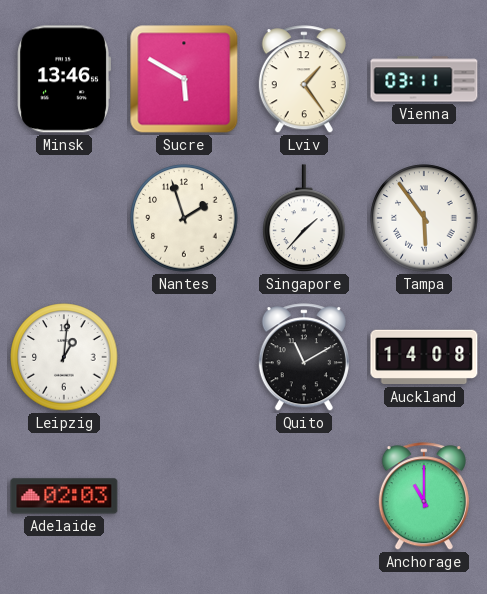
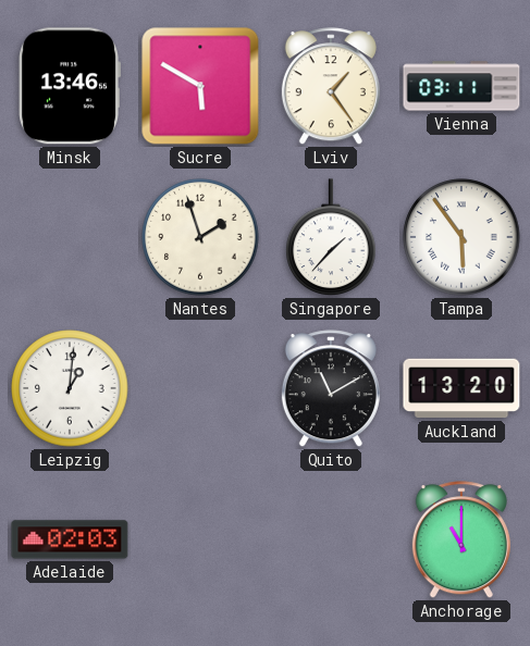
Auckland: 14:08 -> 13:20
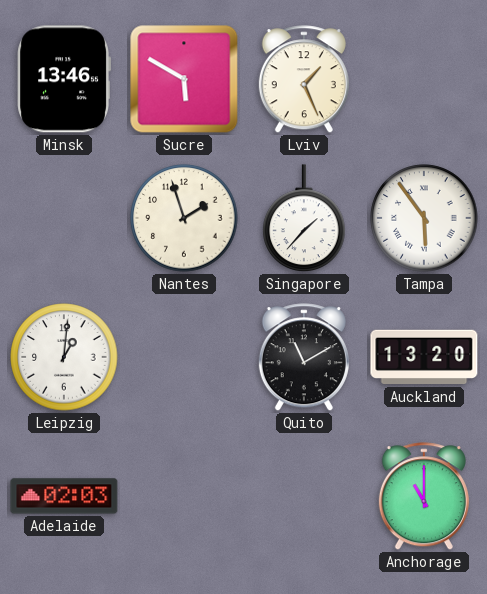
Lviv: 1:24 -> 1:26
Vienna: 03:11 -> none
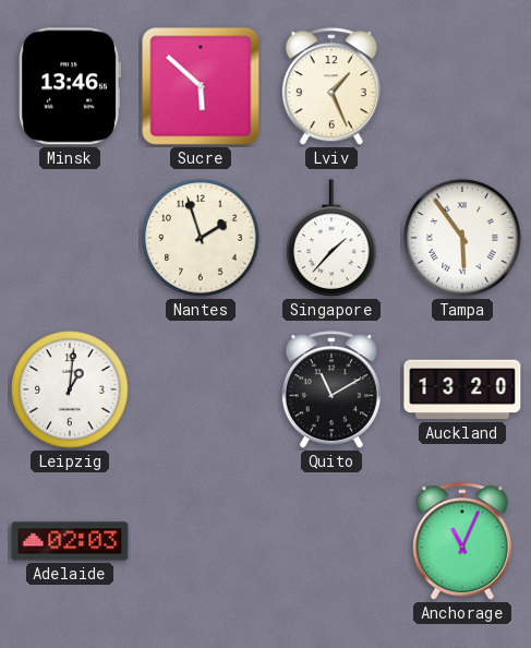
Sucre: 5:50 -> 5:52
Anchorage: 11:00 -> 11:04
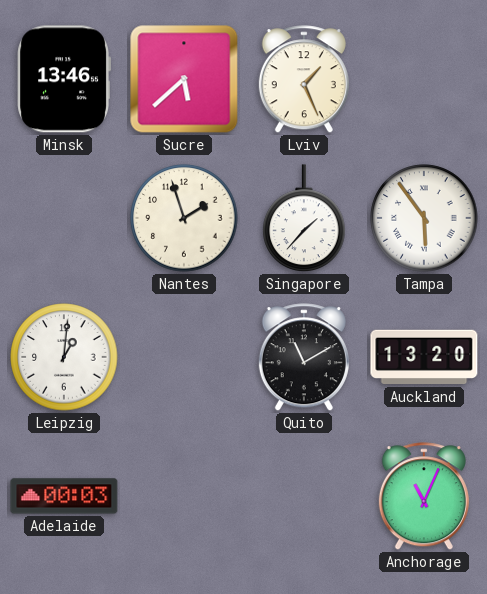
Sucre: 5:52 -> 5:38
Adelaide: 02:03 -> 00:03
